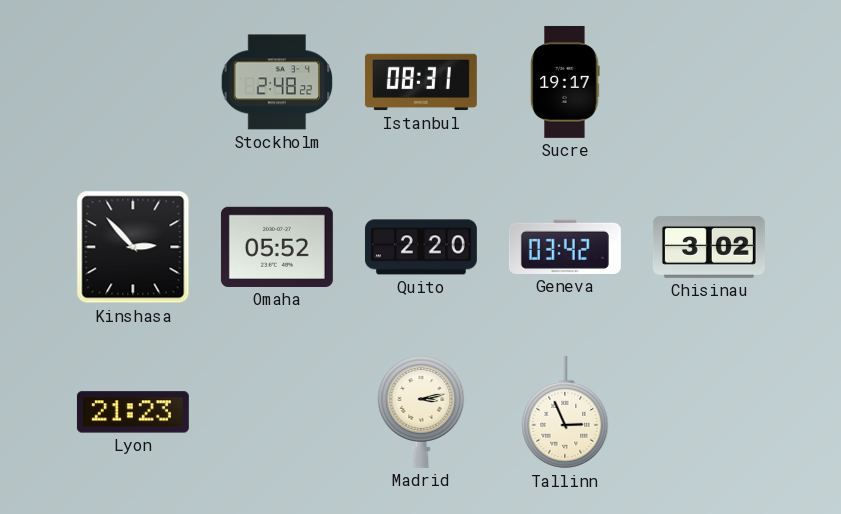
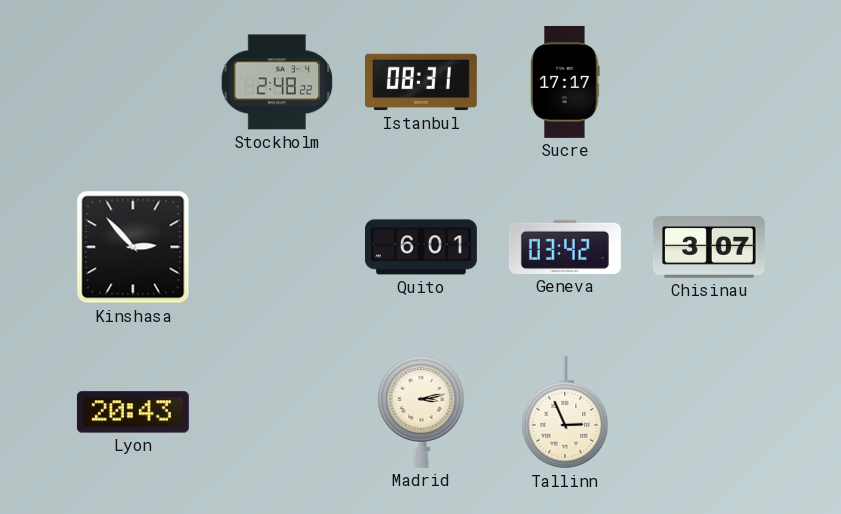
Sucre: 19:17 -> 17:17
Omaha: 05:52 -> none
Quito: 2:20 -> 6:01
Chisinau: 3:02 -> 3:07
Lyon: 21:23 -> 20:43
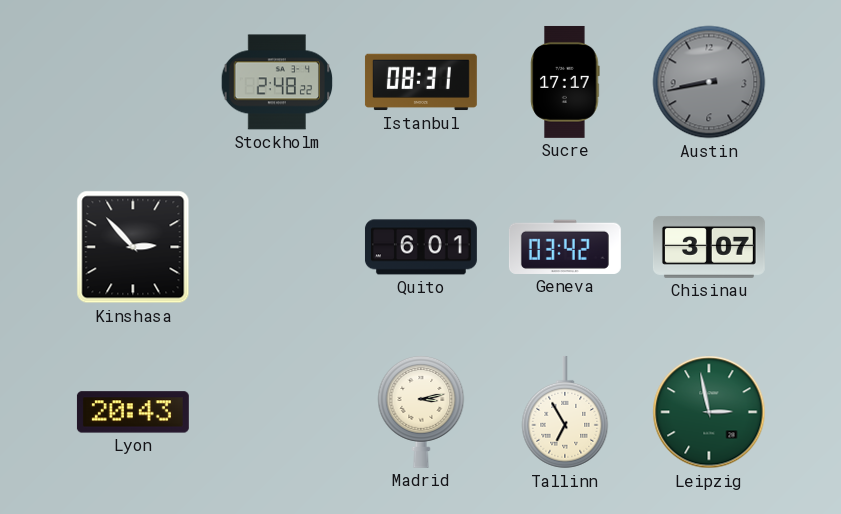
Austin: none -> 8:43
Tallinn: 2:56 -> 6:55
Leipzig: none -> 2:58
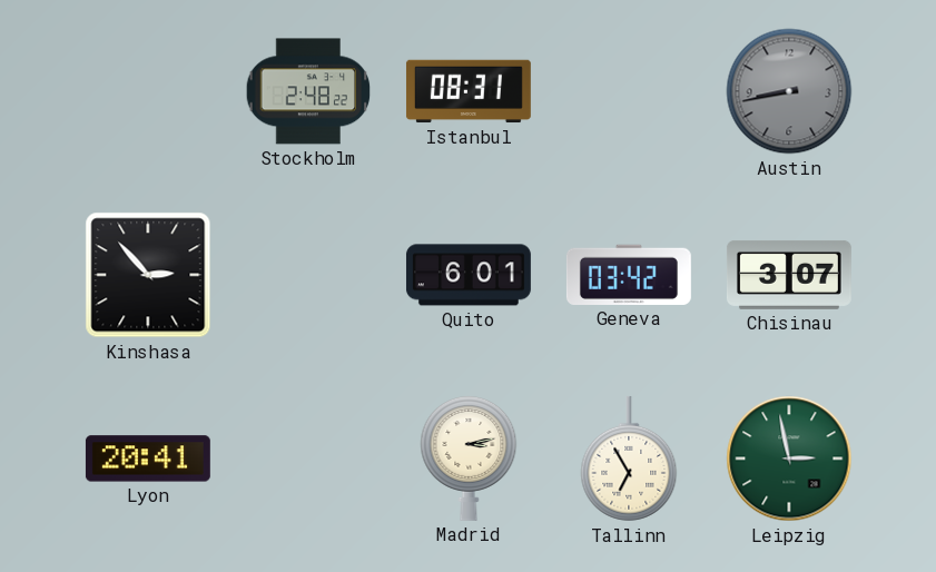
Sucre: 17:17 -> none
Lyon: 20:43 -> 20:41
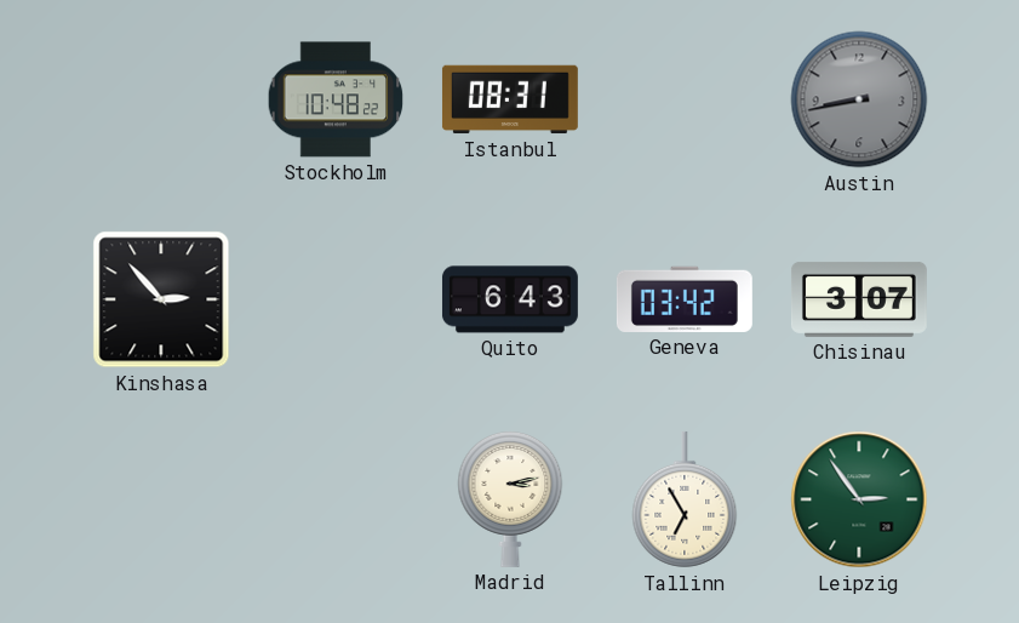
Stockholm: 2:48 -> 10:48
Quito: 6:01 -> 6:43
Lyon: 20:41 -> none
Leipzig: 2:58 -> 2:54
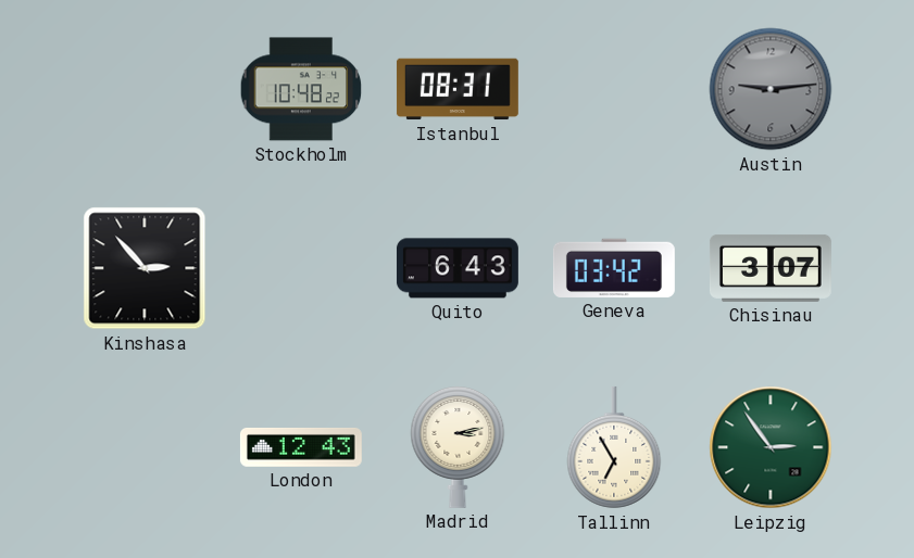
Austin: 8:43 -> 9:14
London: none -> 12:43
